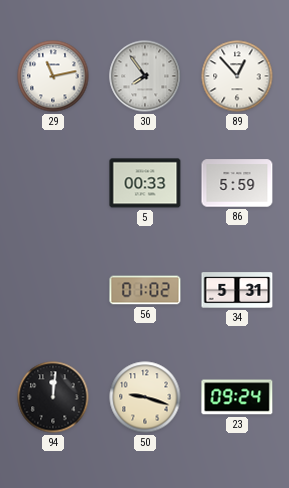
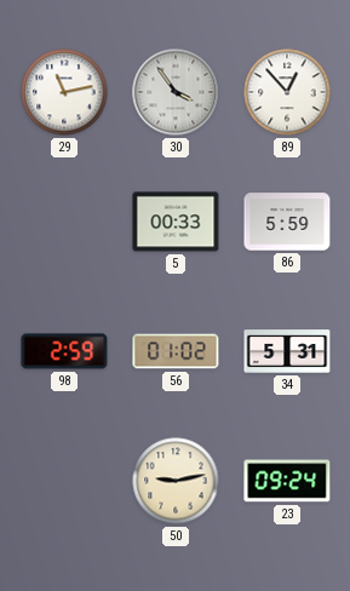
30: 7:54 -> 3:54
98: none -> 2:59
94: 12:01 -> none
50: 9:18 -> 9:13
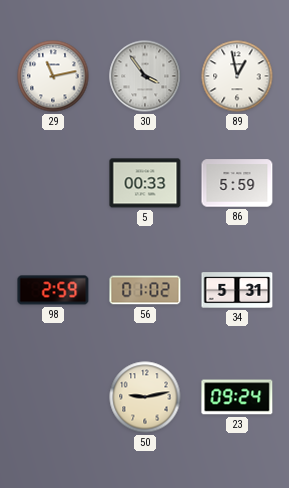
89: 12:53 -> 12:58
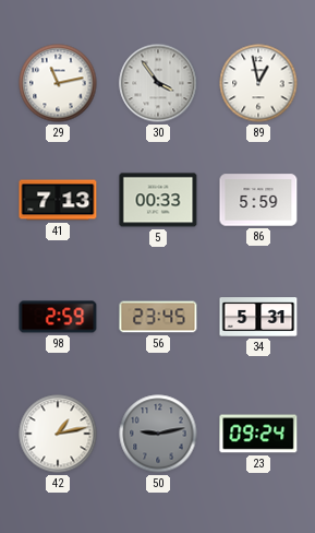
41: none -> 7:13
56: 01:02 -> 23:45
42: none -> 1:13
50 dial: cream -> grey
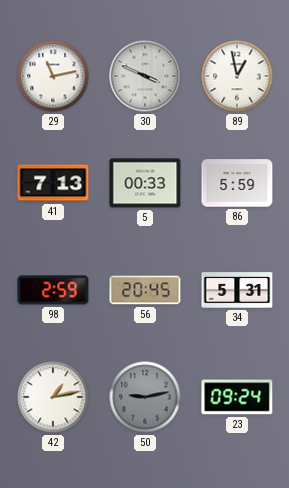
30: 3:54 -> 3:49
56: 23:45 -> 20:45
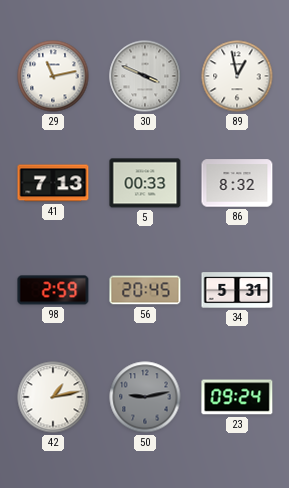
86: 5:59 -> 8:32
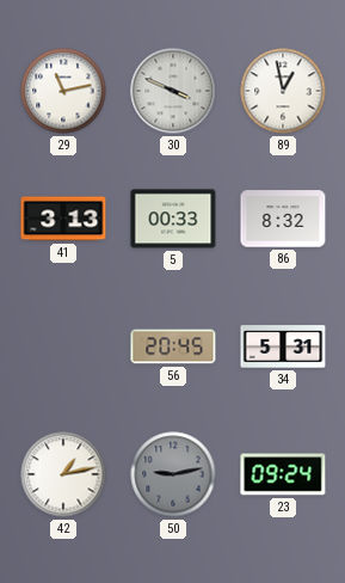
41: 7:13 -> 3:13
98: 2:59 -> none
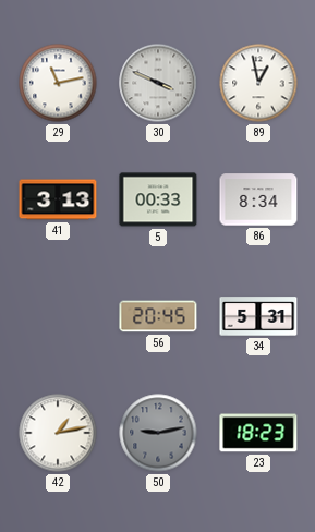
86: 8:32 -> 8:34
23: 09:24 -> 18:23
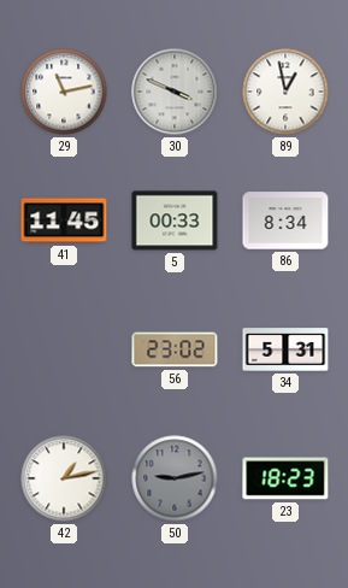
41: 3:13 -> 11:45
56: 20:45 -> 23:02
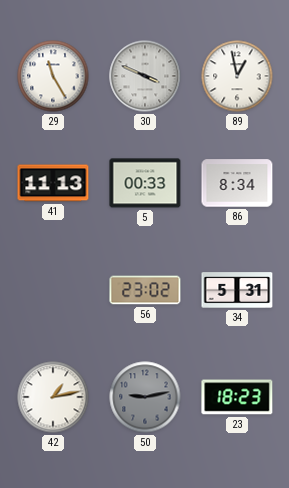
29: 11:13 -> 11:25
41: 11:45 -> 11:13
